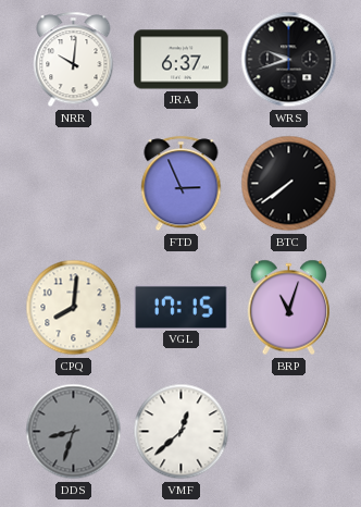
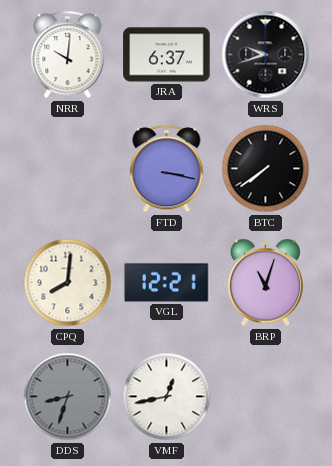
FTD: 2:56 -> 3:17
VGL: 17:15 -> 12:21
VMF: 12:38 -> 12:43
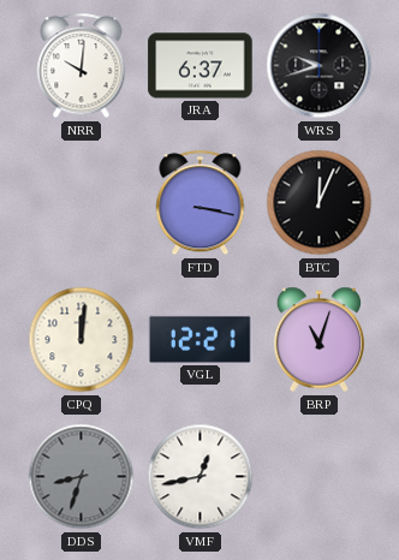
BTC: 7:39 -> 12:04
CPQ: 8:01 -> 12:01
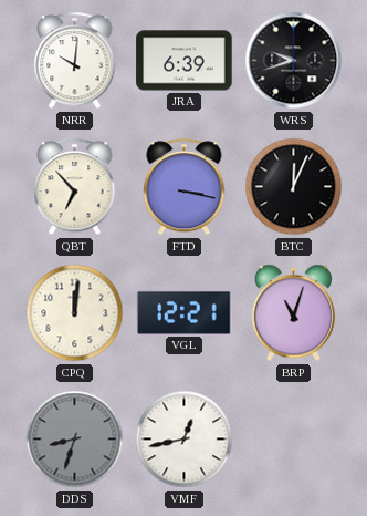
JRA: 6:37 -> 6:39
QBT: none -> 6:53
